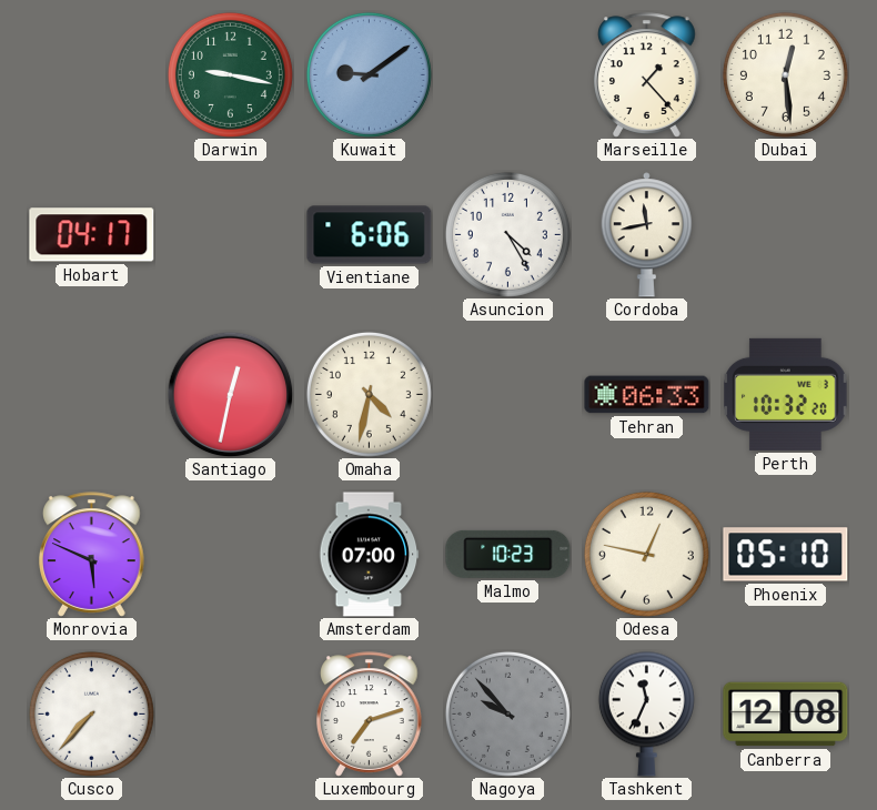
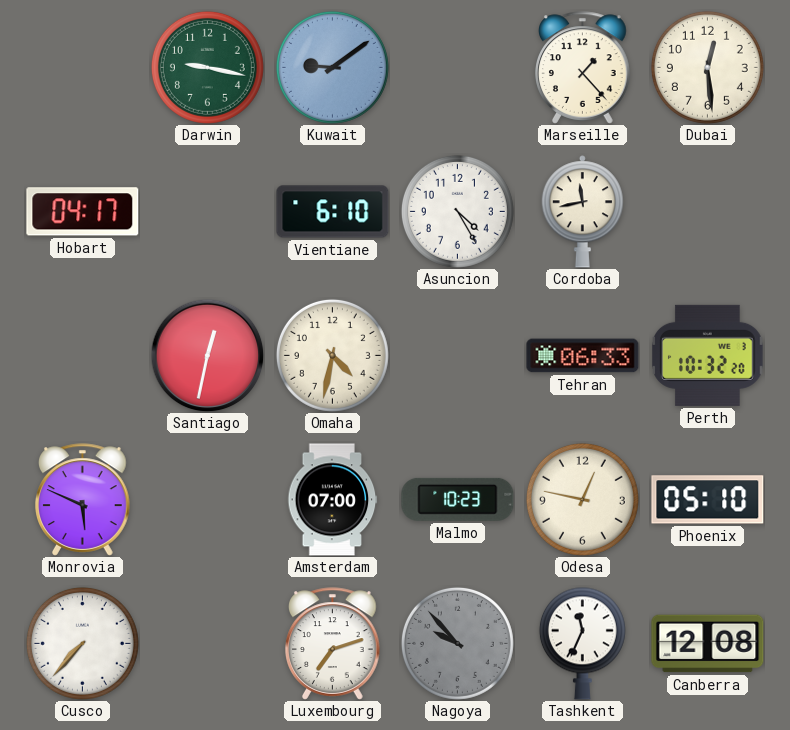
Vientiane: 6:06 -> 6:10
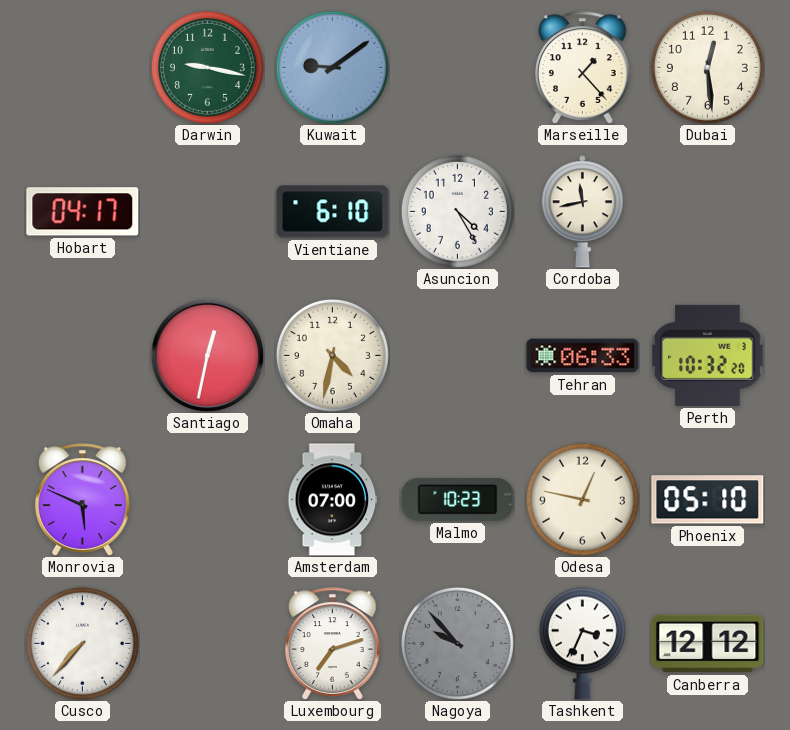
Tashkent: 11:34 -> 3:34
Canberra: 12:08 -> 12:12
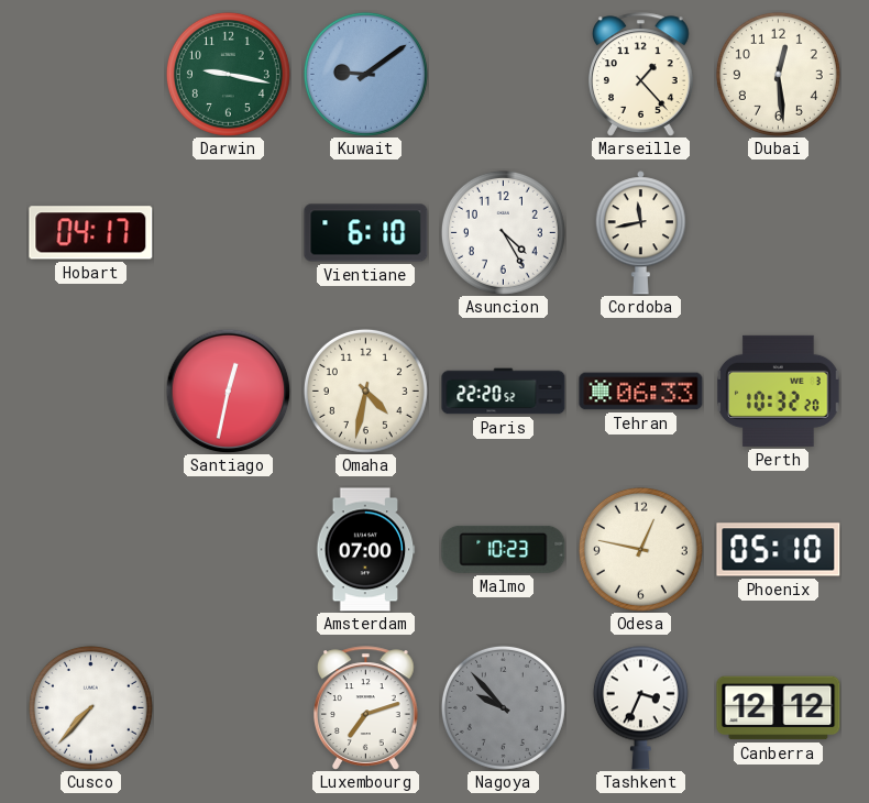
Paris: none -> 22:20
Monrovia: 5:49 -> none
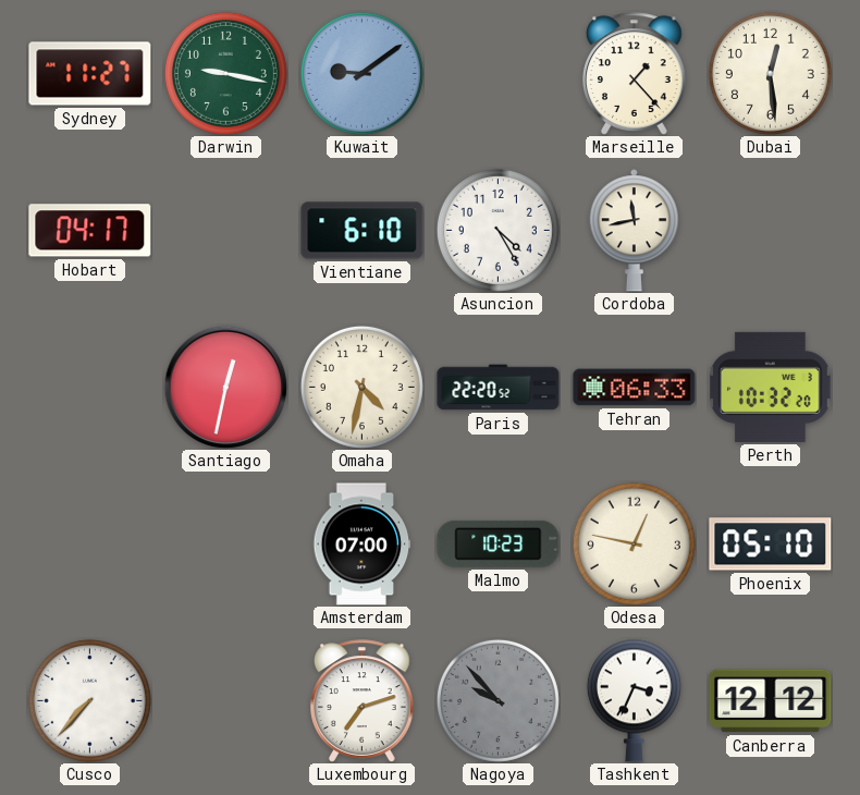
Sydney: none -> 11:27
